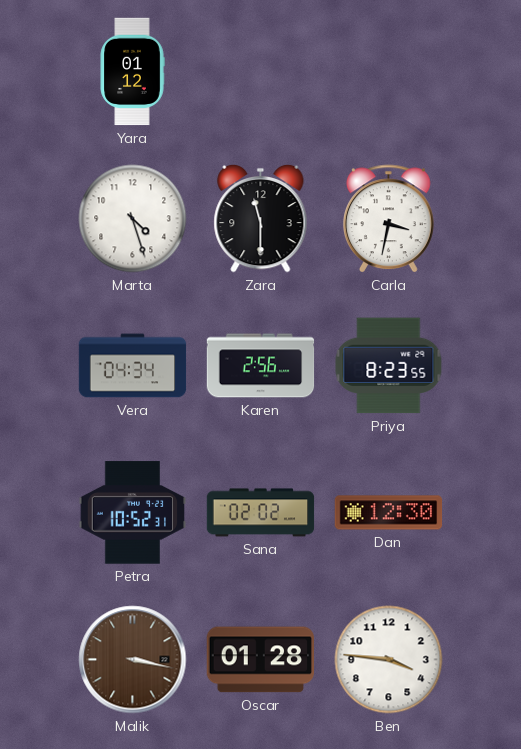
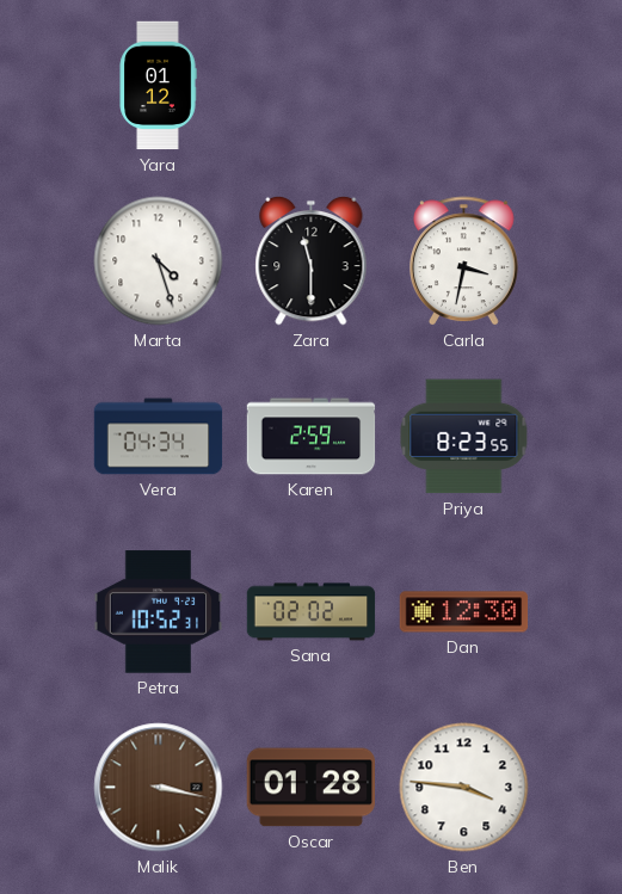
Karen: 2:56 -> 2:59
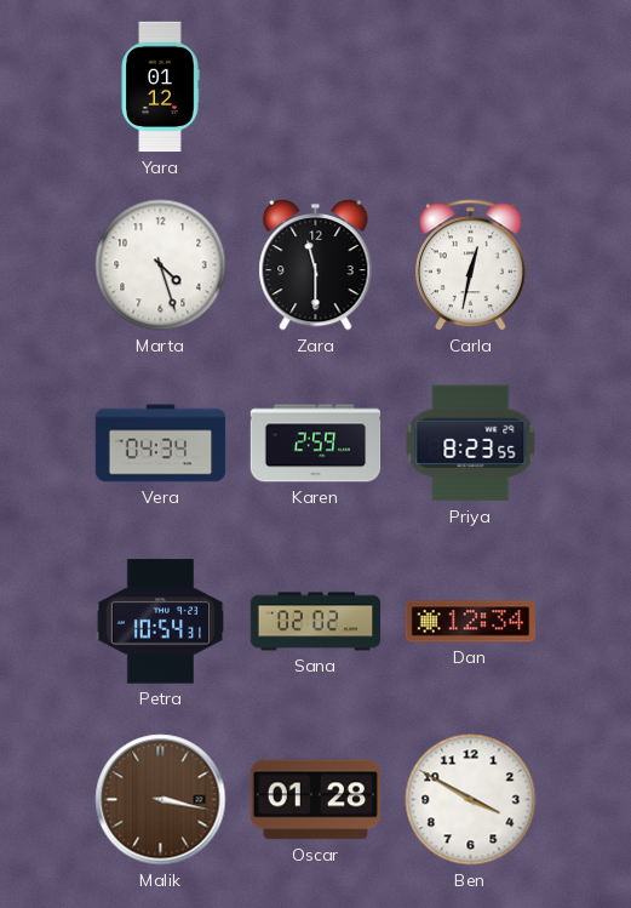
Carla: 3:32 -> 12:32
Petra: 10:52 -> 10:54
Dan: 12:30 -> 12:34
Ben: 3:46 -> 3:50
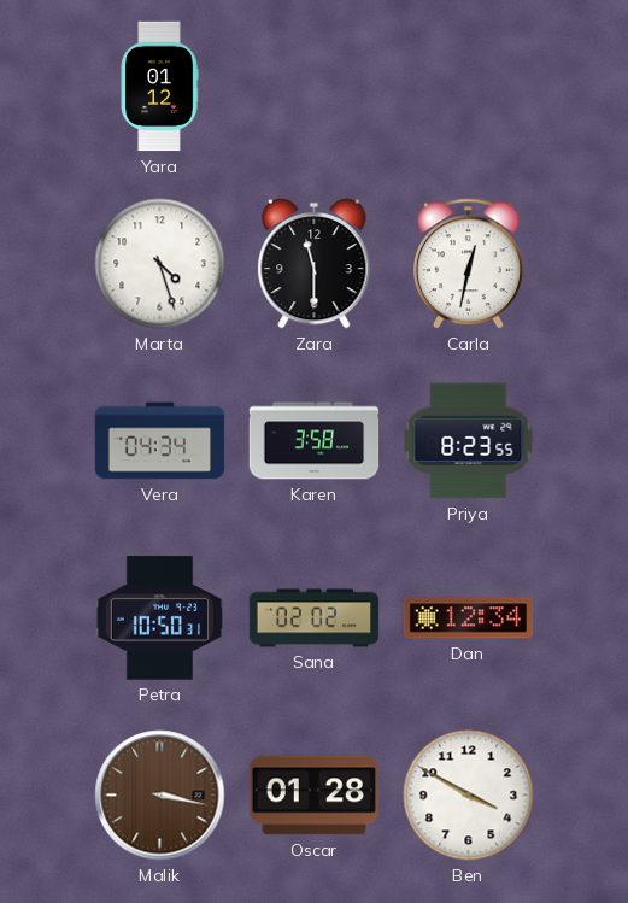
Karen: 2:59 -> 3:58
Petra: 10:54 -> 10:50
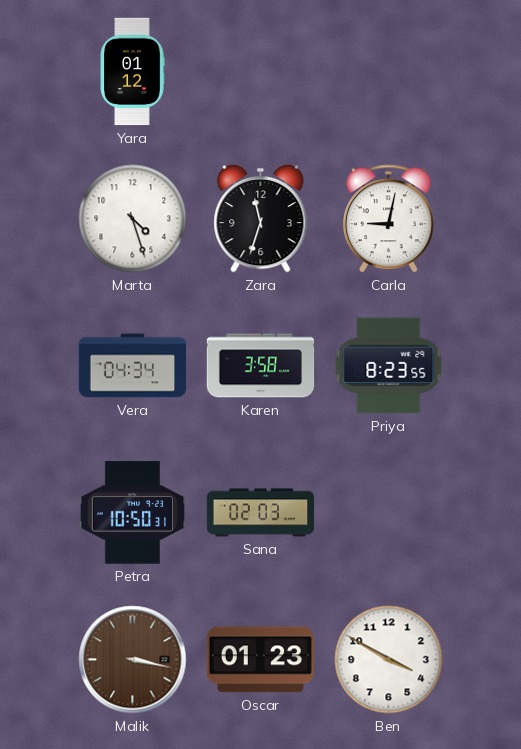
Zara: 11:30 -> 11:33
Carla: 12:32 -> 9:02
Sana: 02:02 -> 02:03
Dan: 12:34 -> none
Oscar: 01:28 -> 01:23
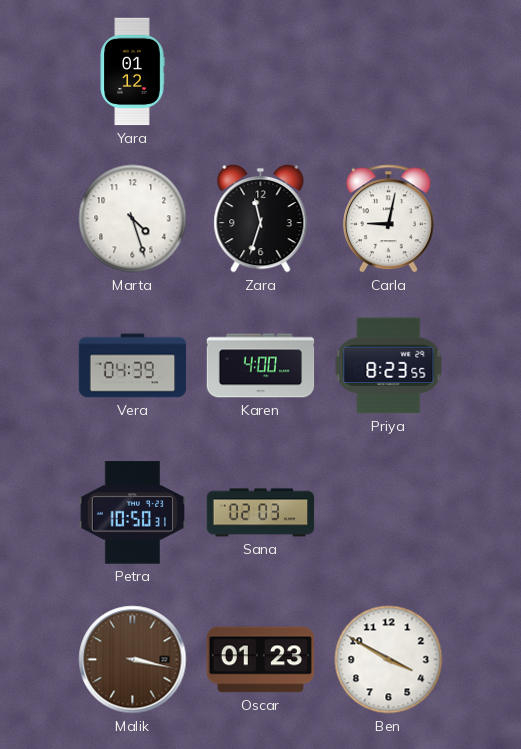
Vera: 04:34 -> 04:39
Karen: 3:58 -> 4:00
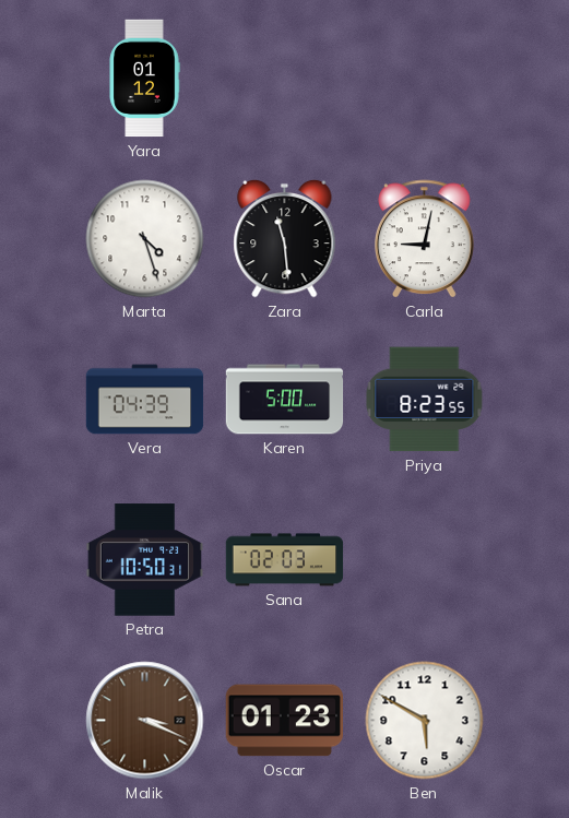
Zara: 11:33 -> 11:29
Karen: 4:00 -> 5:00
Malik: 3:17 -> 3:19
Ben: 3:50 -> 5:50
